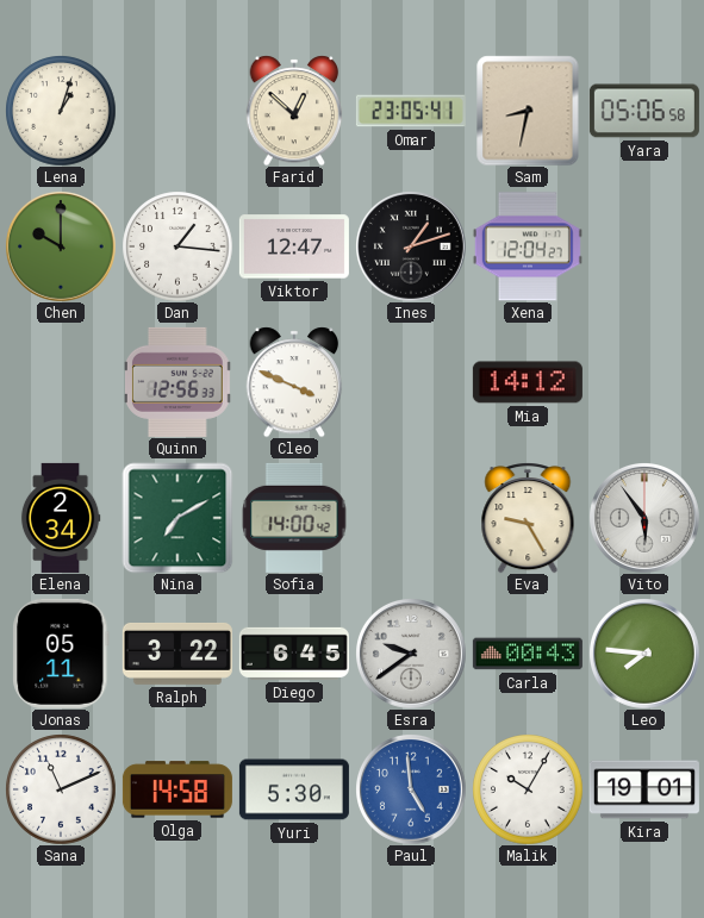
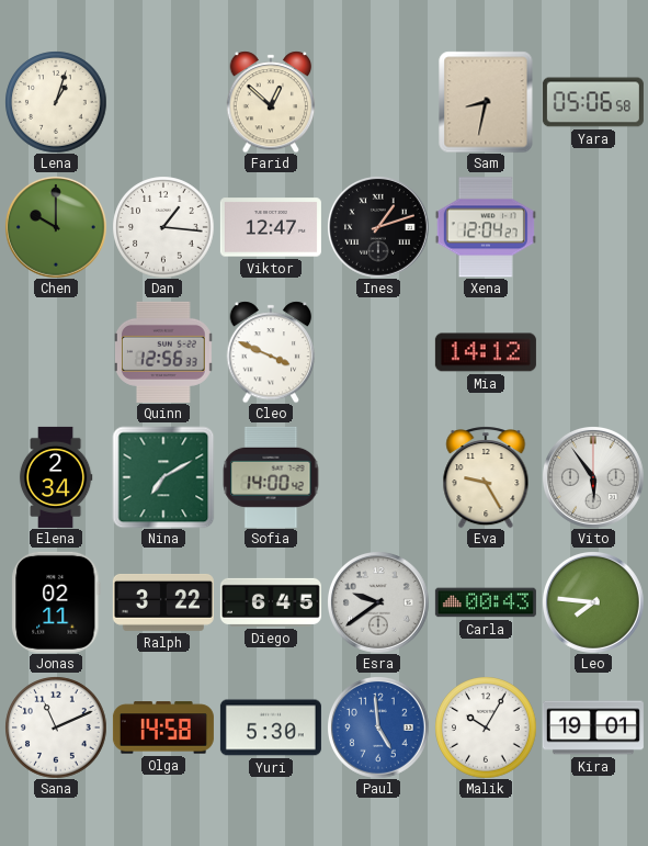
Omar: 23:05 -> none
Jonas: 05:11 -> 02:11
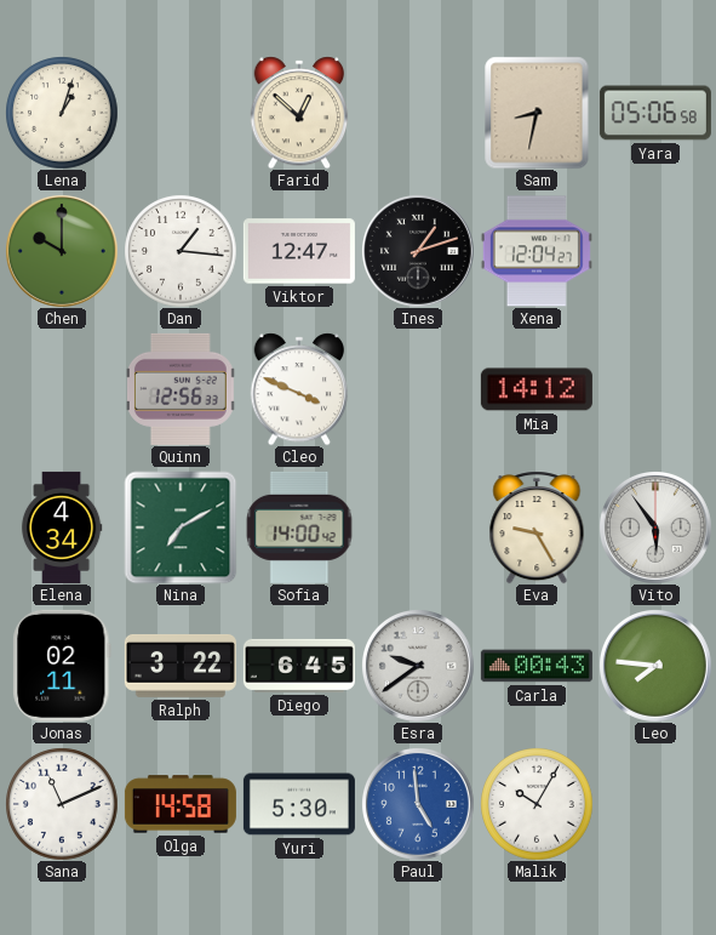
Elena: 2:34 -> 4:34
Kira: 19:01 -> none
